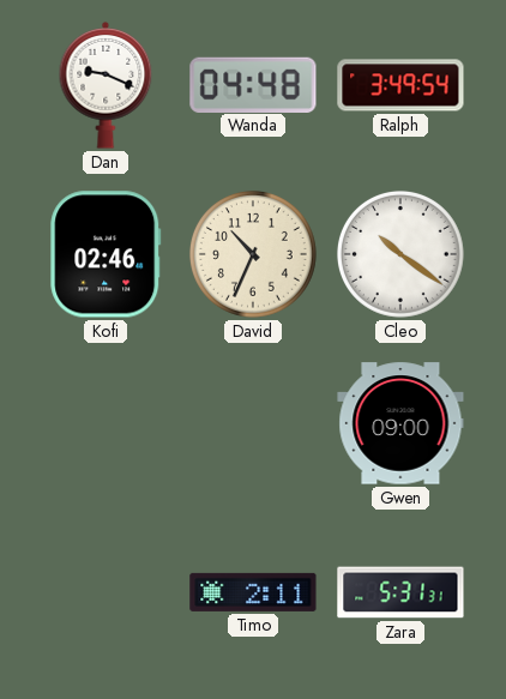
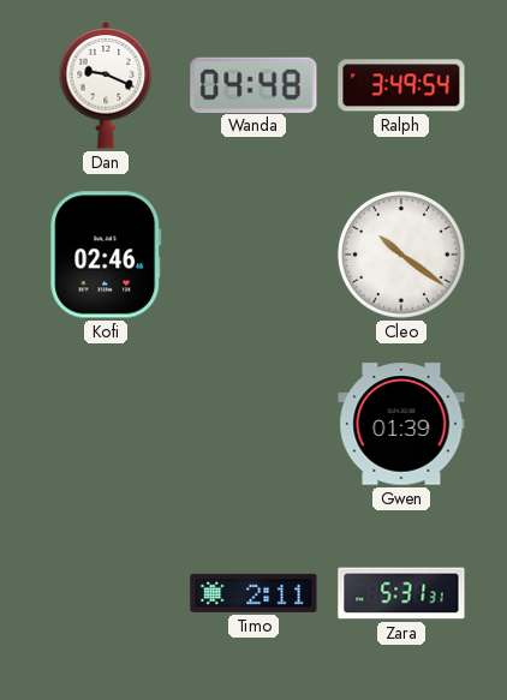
David: 10:34 -> none
Gwen: 09:00 -> 01:39
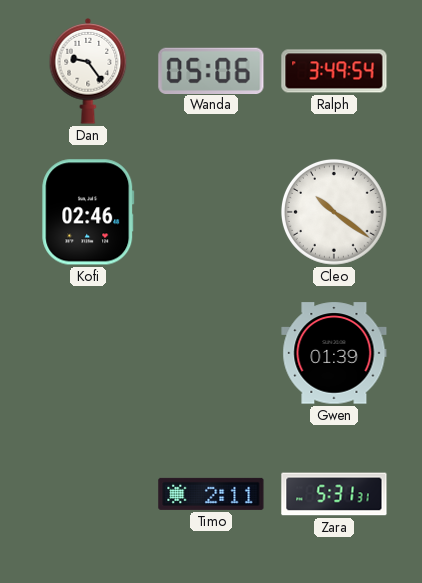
Dan: 9:19 -> 9:24
Wanda: 04:48 -> 05:06
